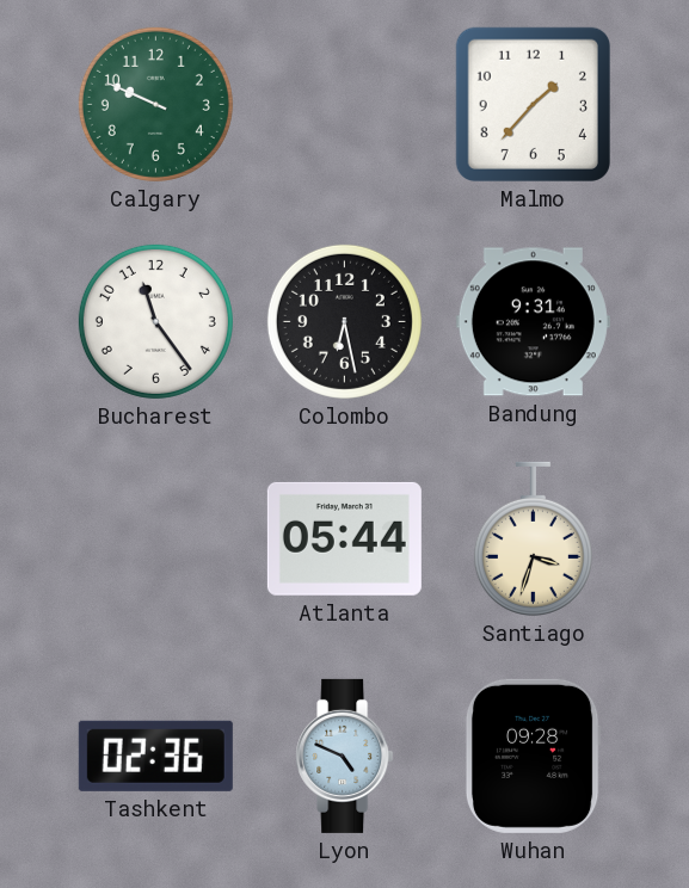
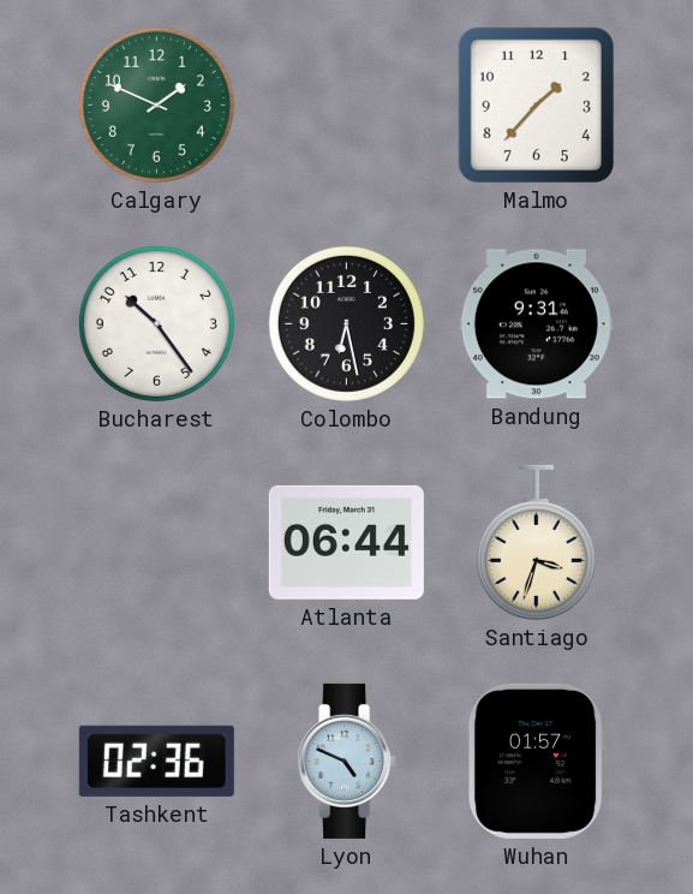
Calgary: 9:49 -> 1:49
Bucharest: 11:24 -> 10:24
Atlanta: 05:44 -> 06:44
Wuhan: 09:28 -> 01:57
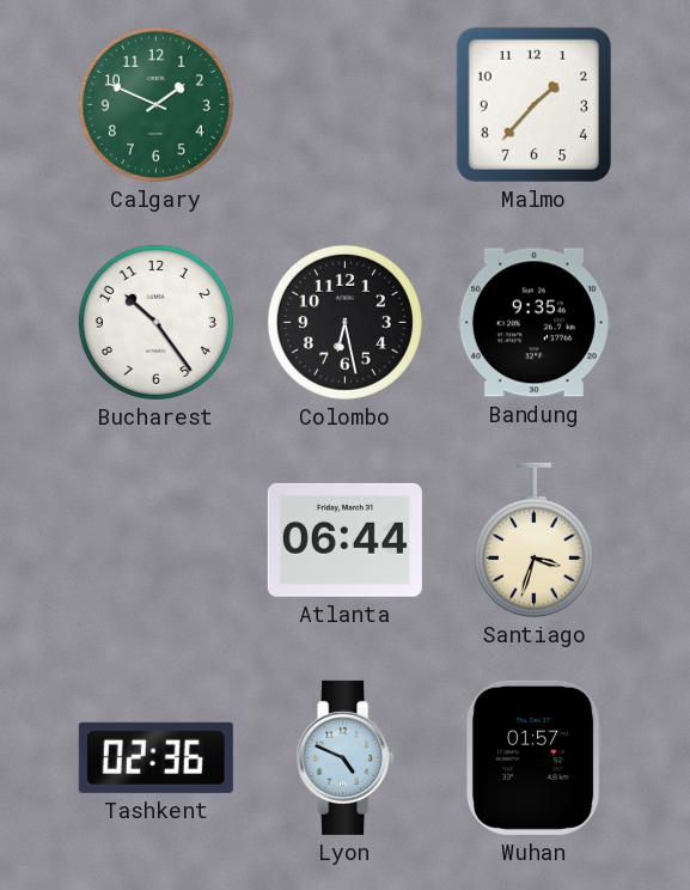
Bandung: 9:31 -> 9:35
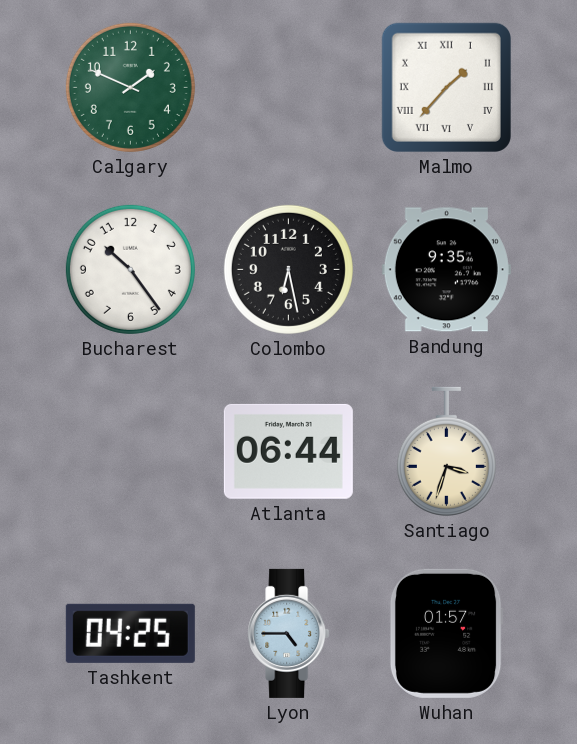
Malmo numerals: Arabic -> Roman
Tashkent: 02:36 -> 04:25
Lyon: 4:49 -> 4:45
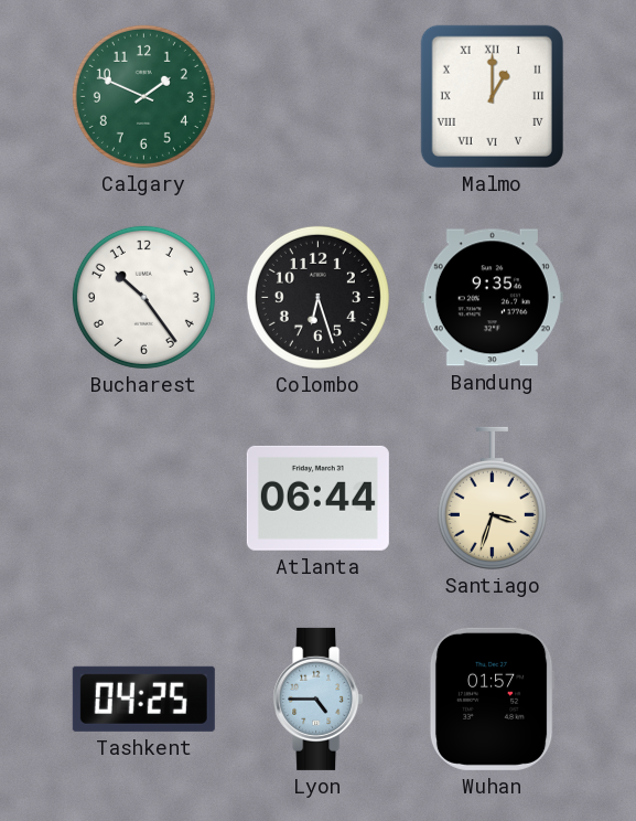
Malmo: 1:37 -> 1:00
Colombo: 6:28 -> 6:27
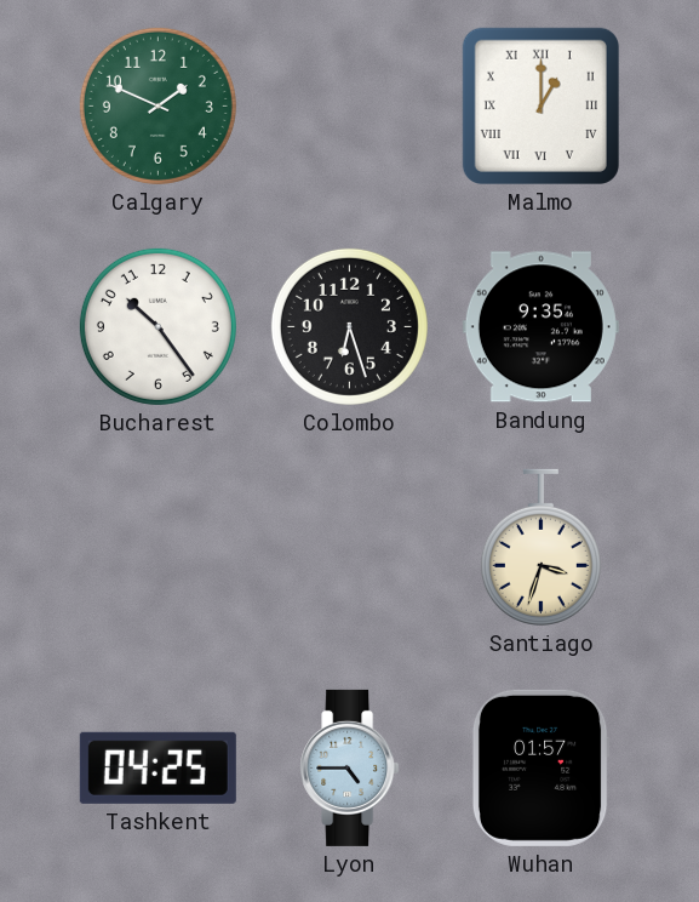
Atlanta: 06:44 -> none
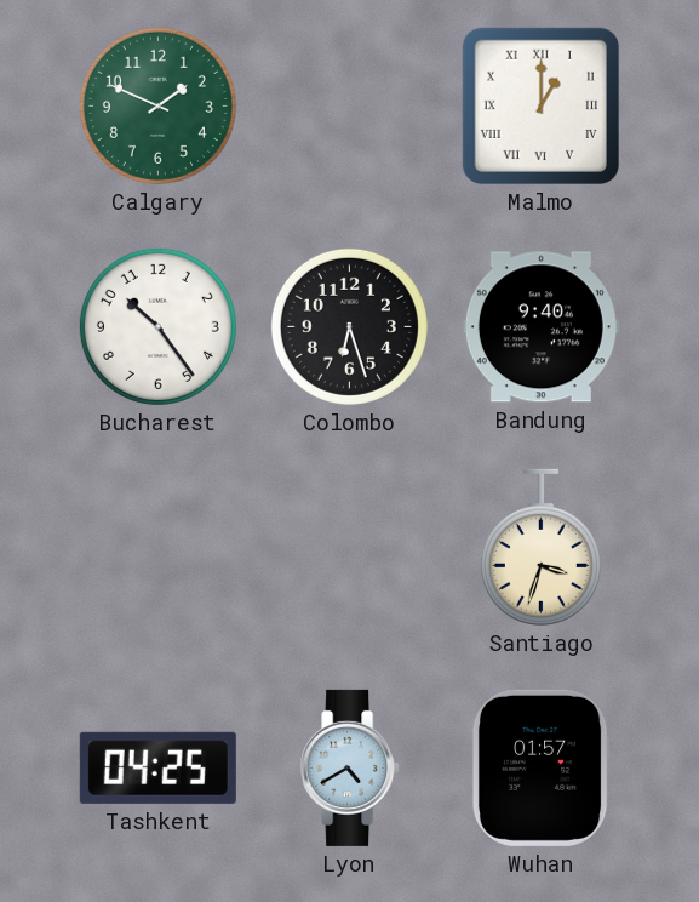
Bandung: 9:35 -> 9:40
Lyon: 4:45 -> 4:40
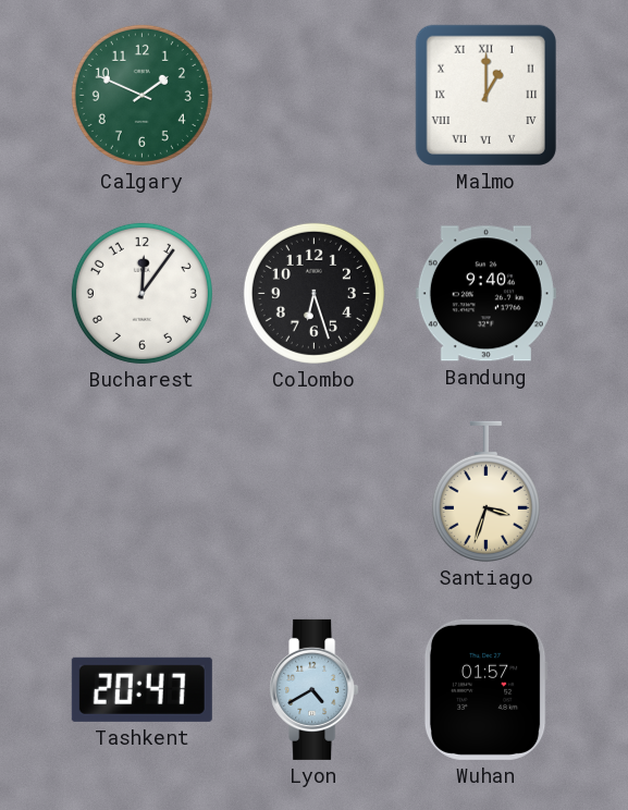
Bucharest: 10:24 -> 12:06
Tashkent: 04:25 -> 20:47
